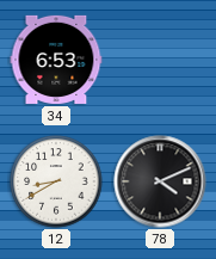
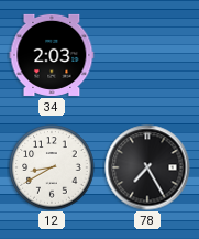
34: 6:53 -> 2:03
78: 4:11 -> 7:25
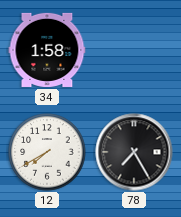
34: 2:03 -> 1:58
12: 8:40 -> 7:40
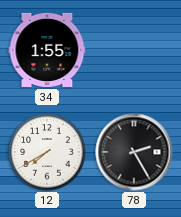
34: 1:58 -> 1:55
78: 7:25 -> 2:25
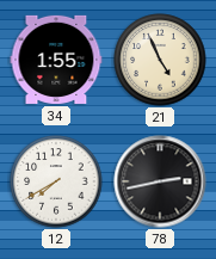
21: none -> 4:56
78: 2:25 -> 2:43
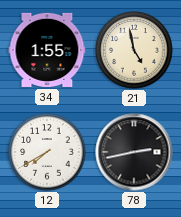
21: 4:56 -> 4:58
